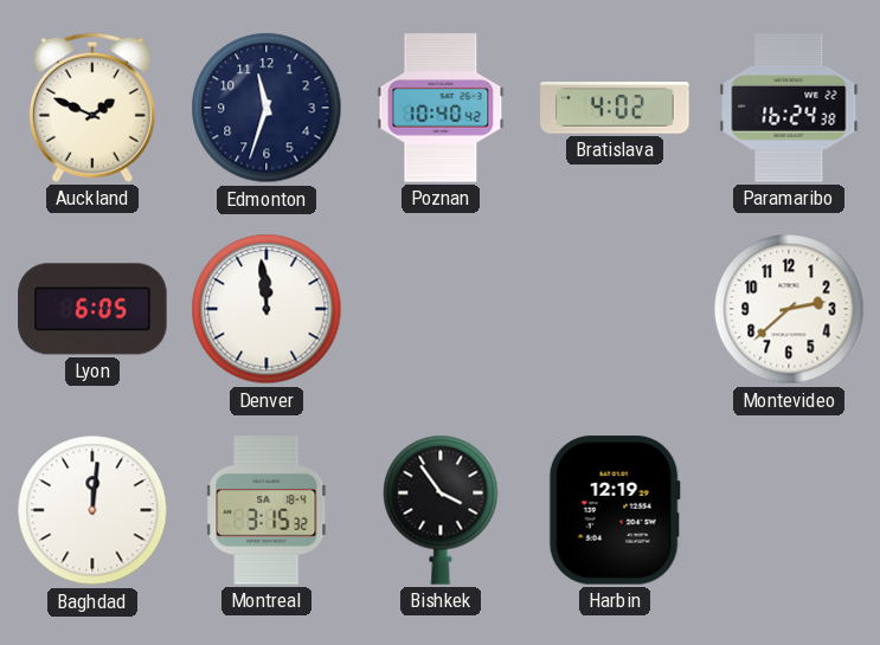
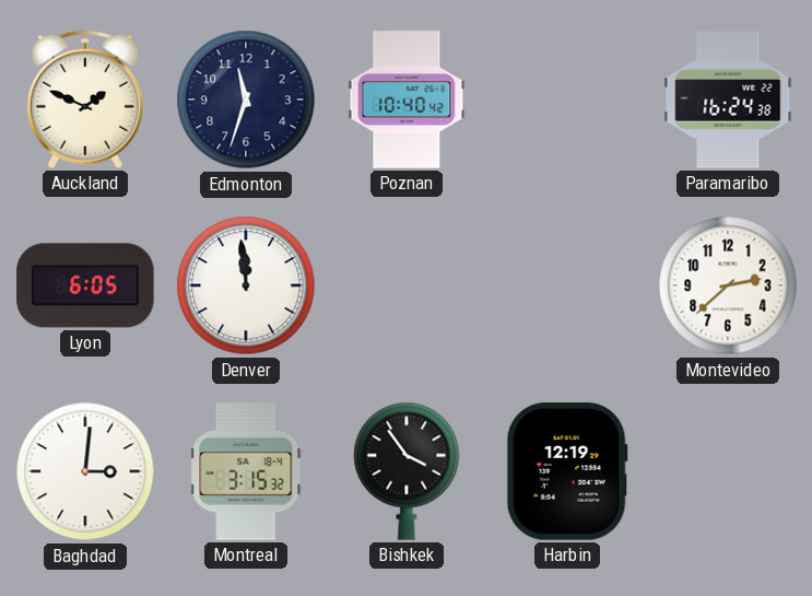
Bratislava: 4:02 -> none
Baghdad: 12:01 -> 3:01
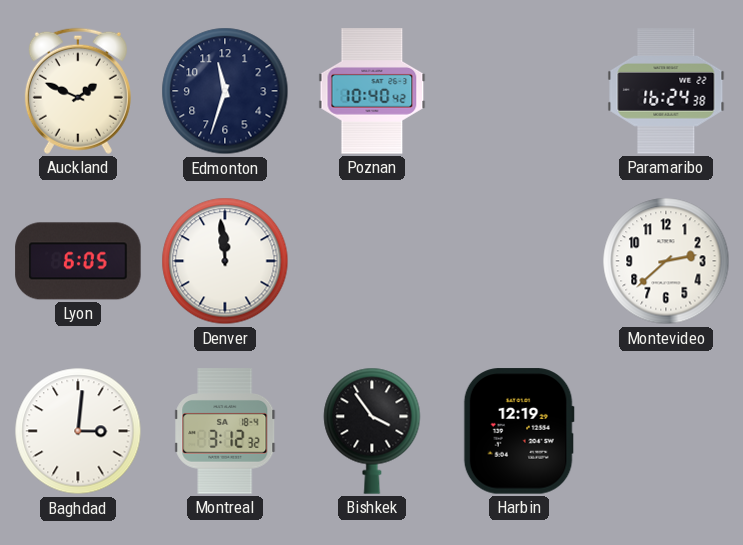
Montreal: 3:15 -> 3:12
